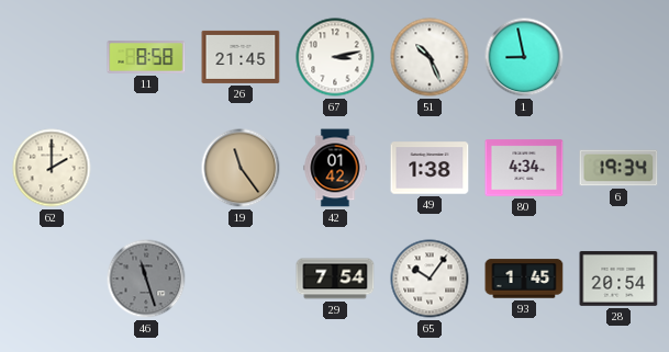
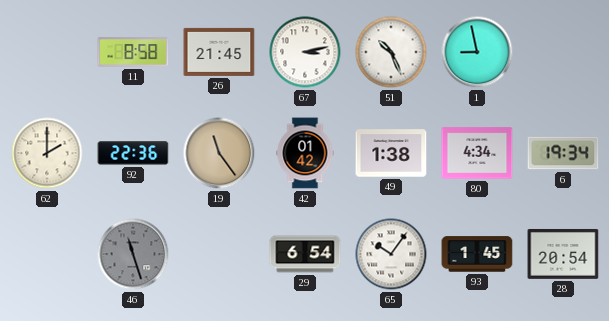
92: none -> 22:36
29: 7:54 -> 6:54
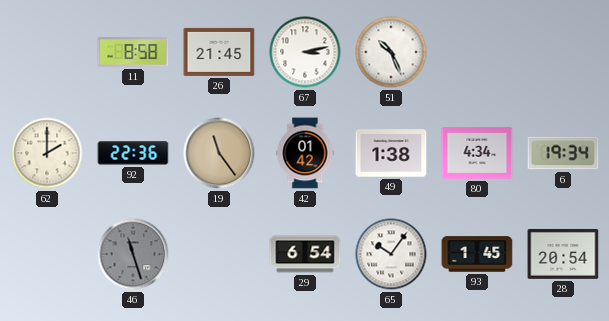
1: 8:58 -> none
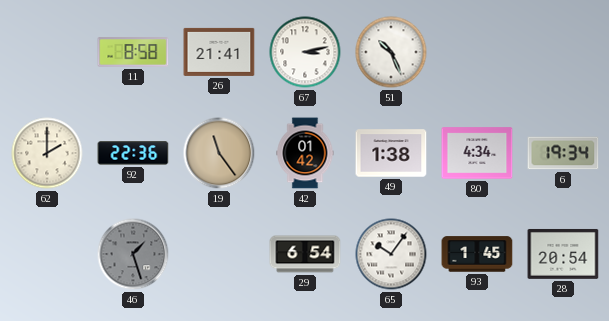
26: 21:45 -> 21:41
46: 11:27 -> 1:27
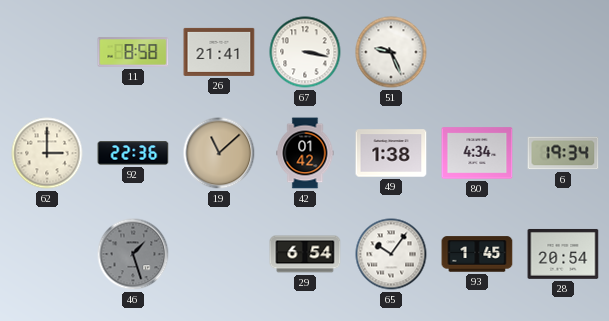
67: 3:13 -> 3:17
51: 10:26 -> 9:26
62: 2:00 -> 3:00
19: 11:24 -> 11:08
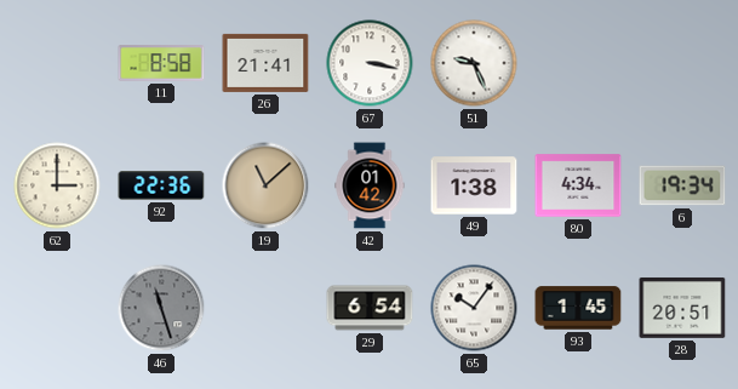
46: 1:27 -> 11:27
28: 20:54 -> 20:51
